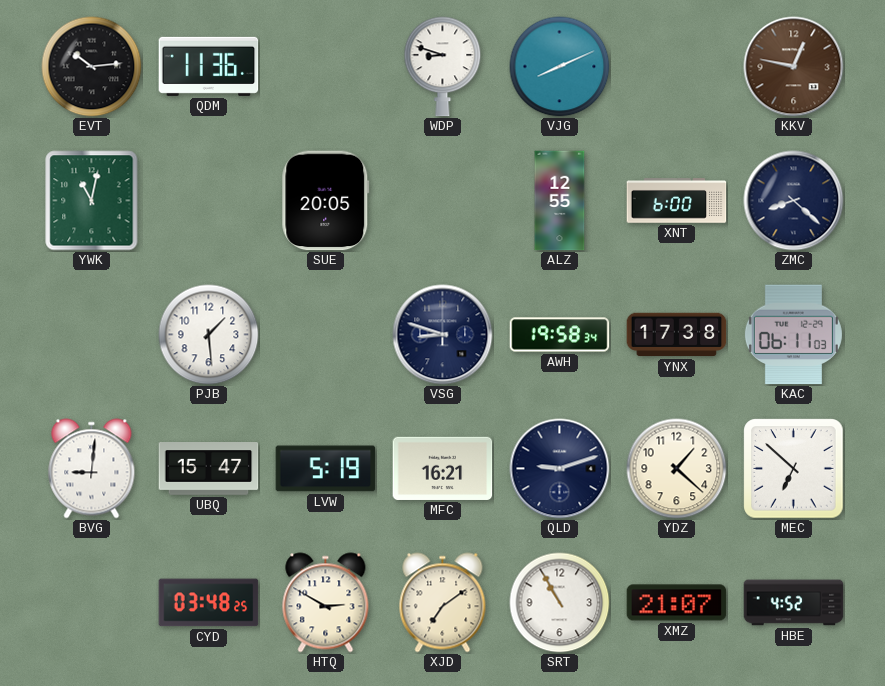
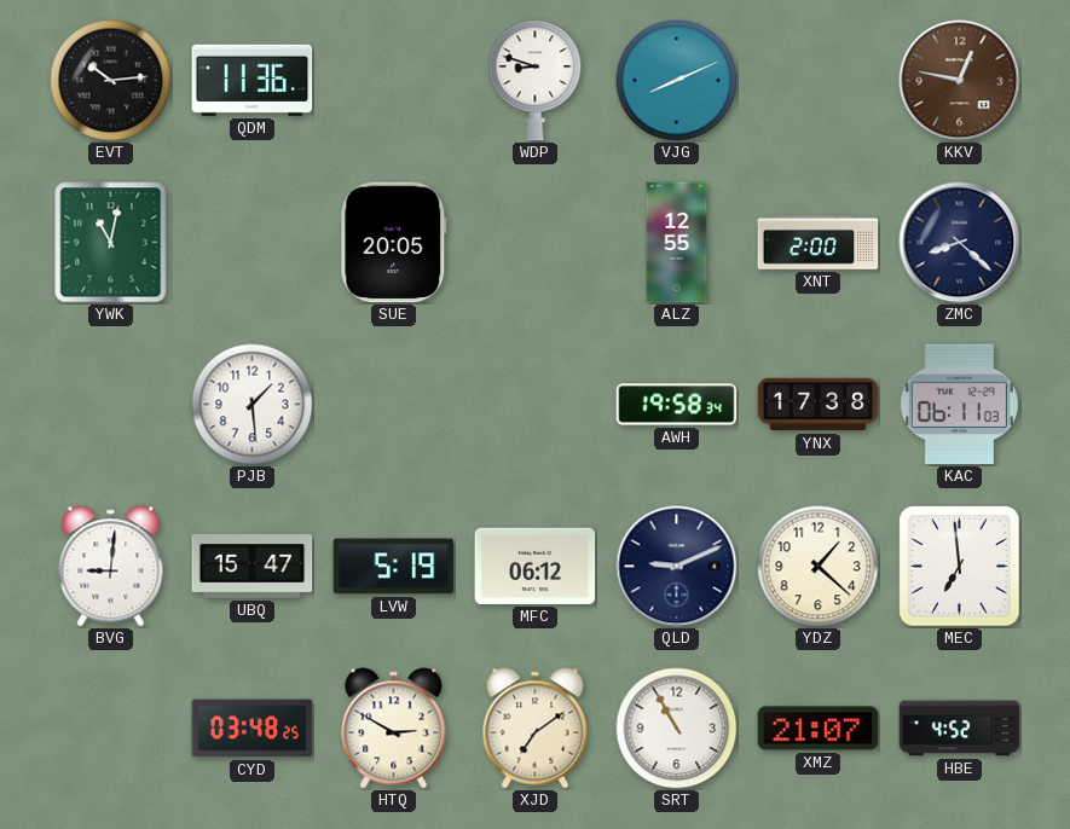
XNT: 6:00 -> 2:00
VSG: 8:48 -> none
MFC: 16:21 -> 06:12
QLD: 9:12 -> 9:11
MEC: 6:52 -> 6:59
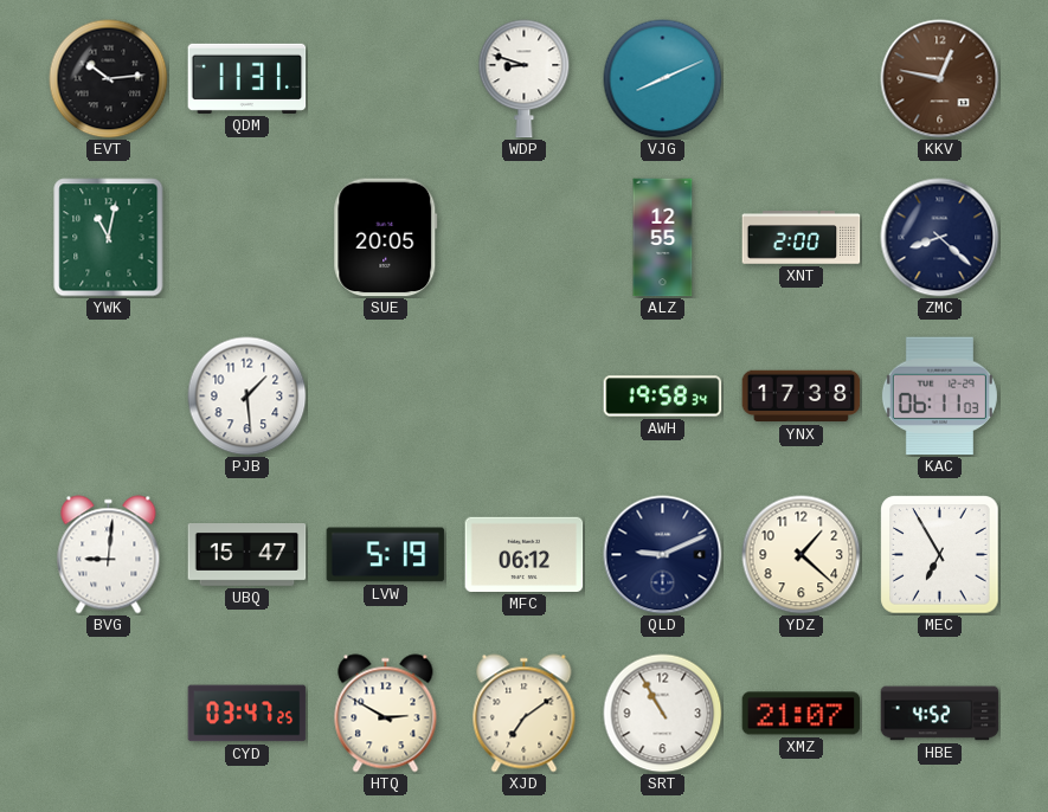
QDM: 11:36 -> 11:31
MEC: 6:59 -> 6:55
CYD: 03:48 -> 03:47
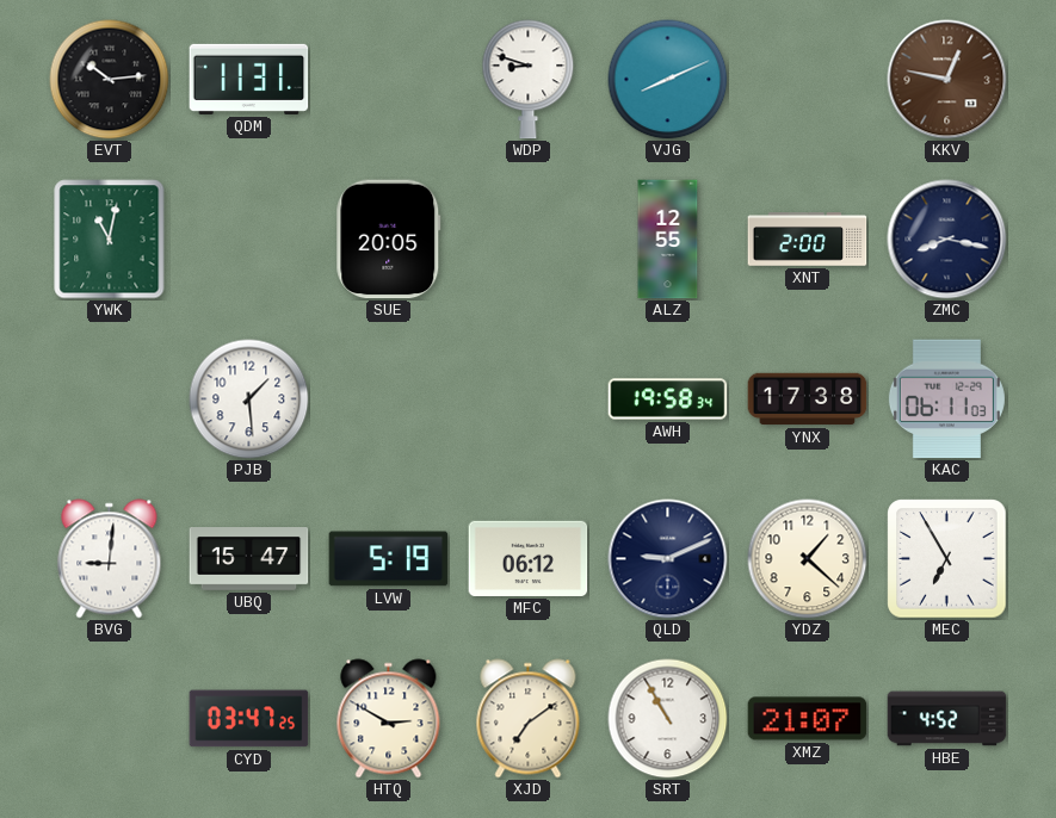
ZMC: 8:22 -> 8:17
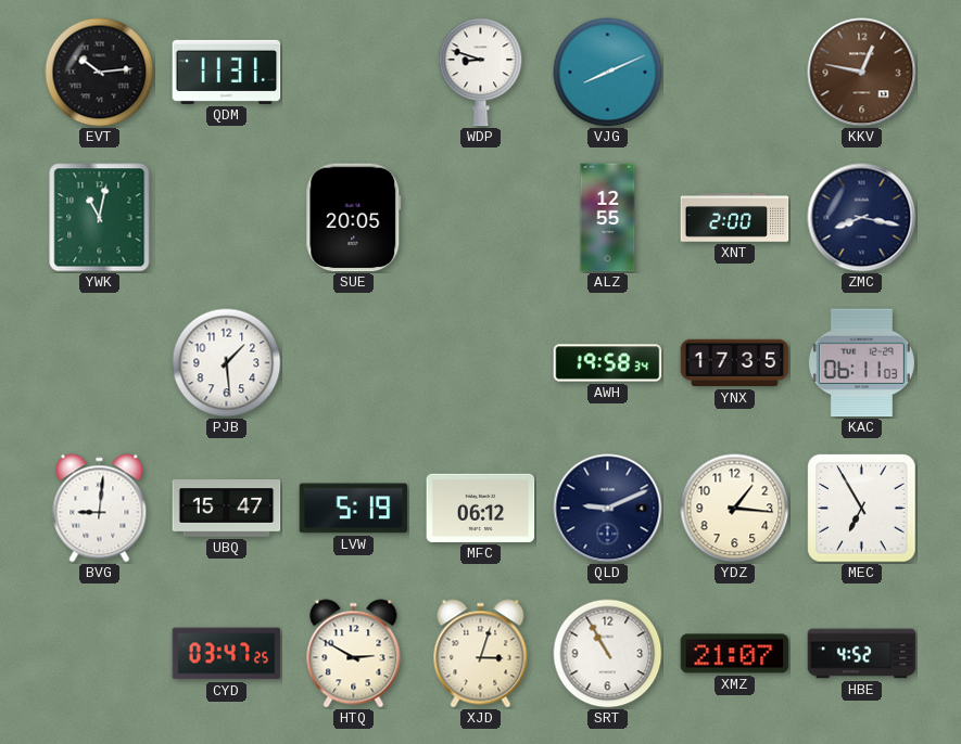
YNX: 17:38 -> 17:35
YDZ: 1:22 -> 1:16
XJD: 7:09 -> 3:03
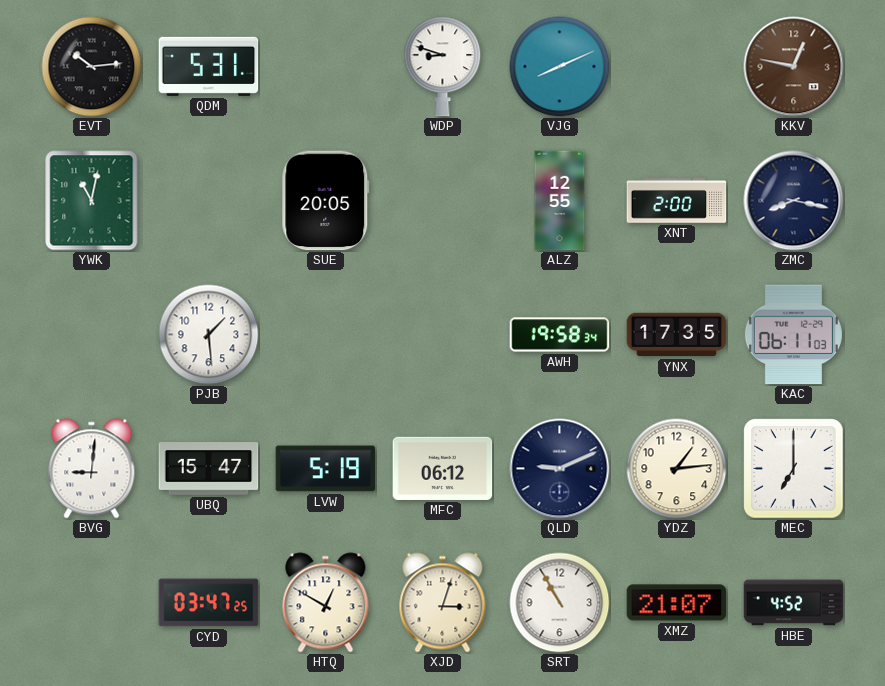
QDM: 11:31 -> 5:31
YDZ: 1:16 -> 1:14
MEC: 6:55 -> 7:00
HTQ: 2:50 -> 12:50
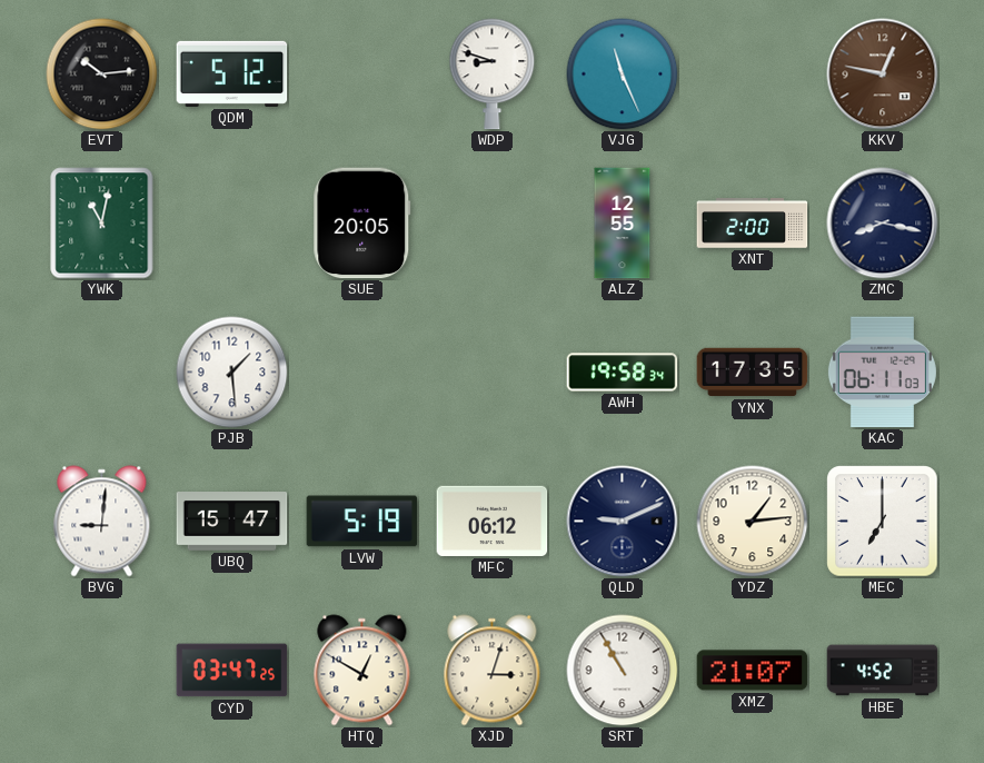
QDM: 5:31 -> 5:12
VJG: 8:11 -> 11:26
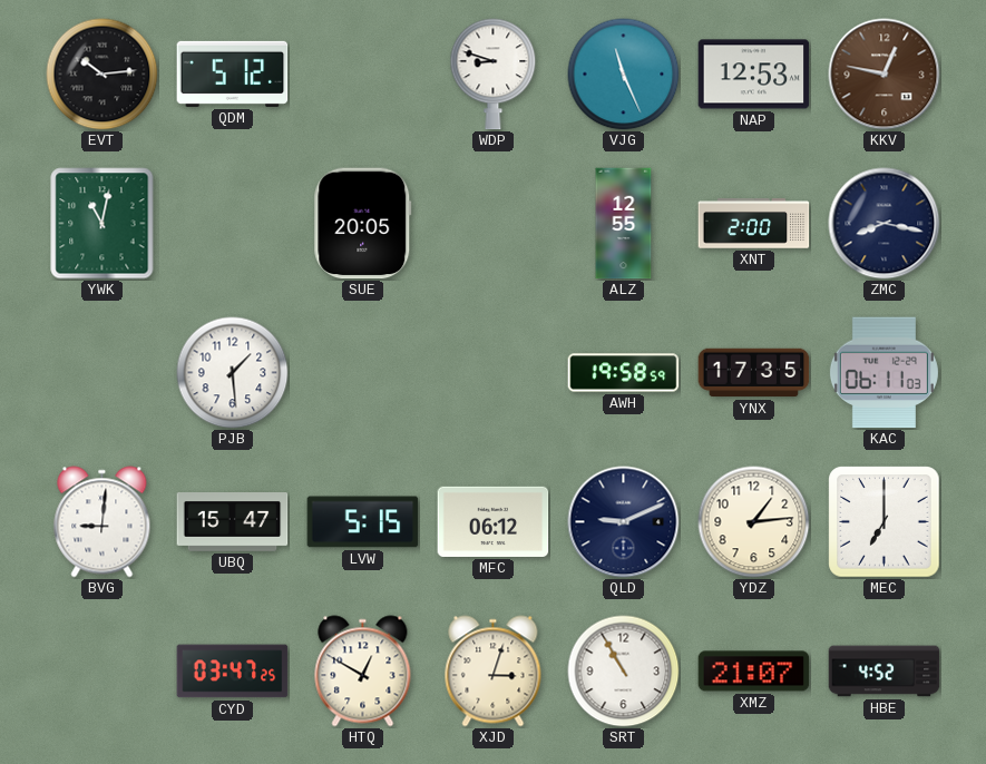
NAP: none -> 12:53
AWH: 19:58:34 -> 19:58:59
LVW: 5:19 -> 5:15
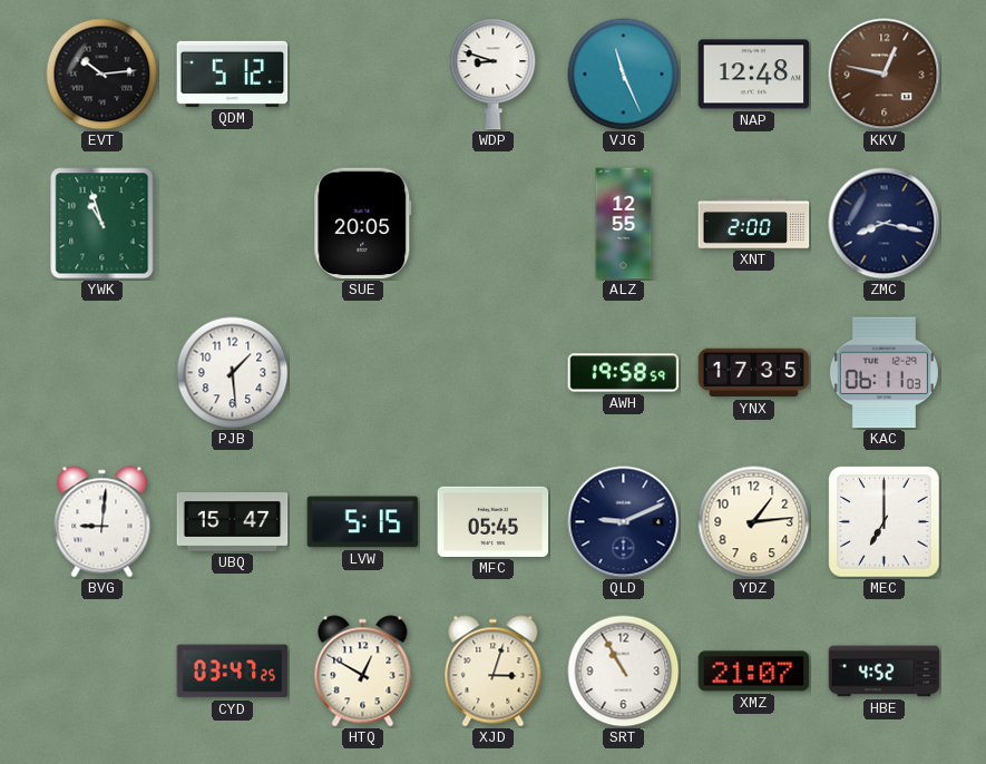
NAP: 12:53 -> 12:48
YWK: 11:02 -> 10:57
MFC: 06:12 -> 05:45
